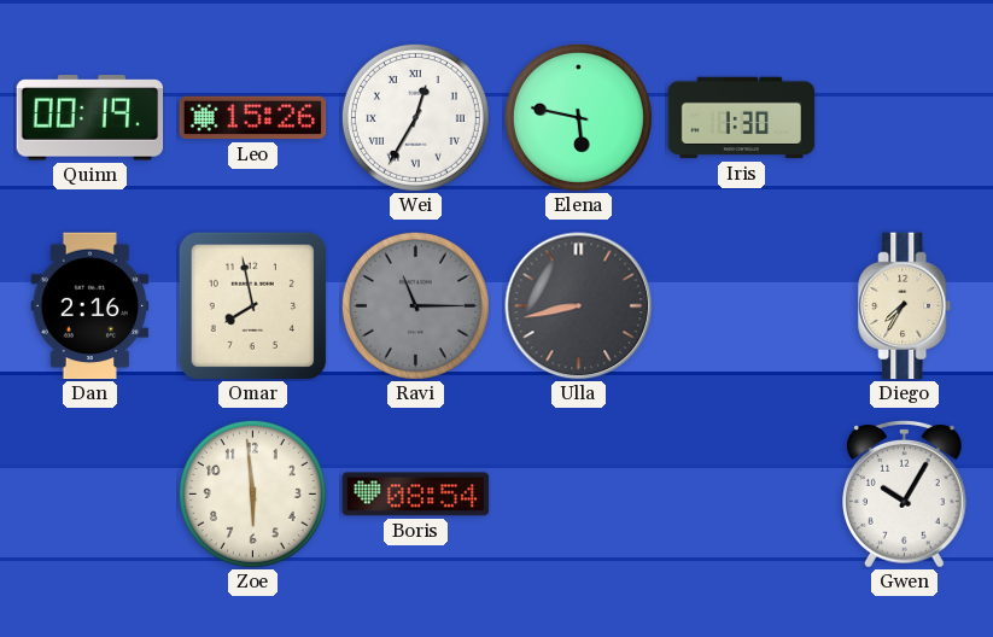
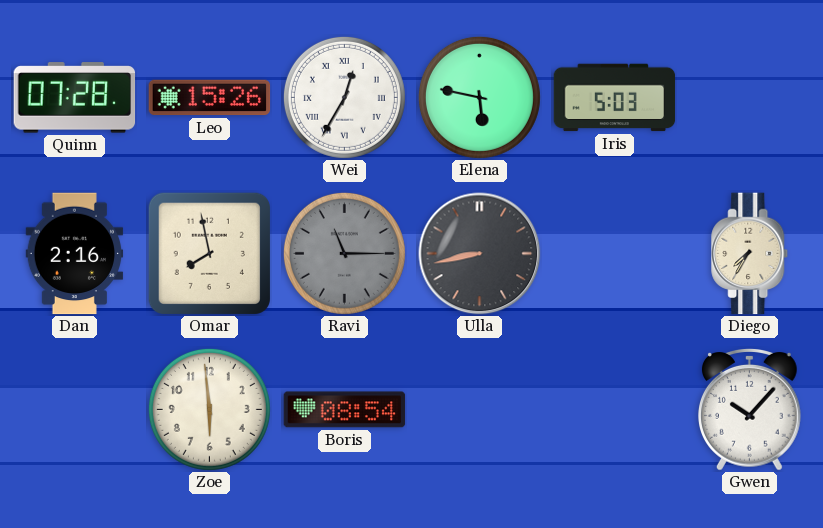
Quinn: 00:19 -> 07:28
Iris: 1:30 -> 5:03
Gwen: 10:05 -> 10:07
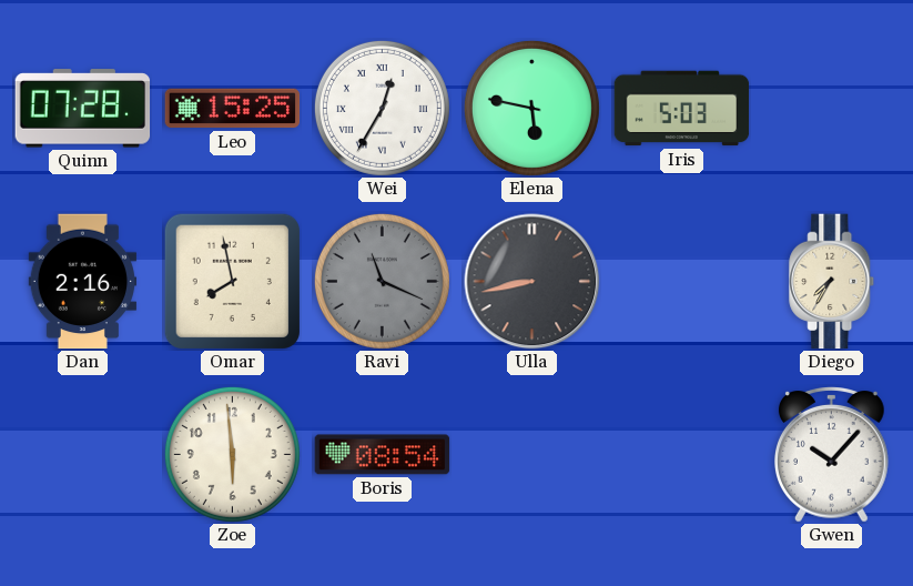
Leo: 15:26 -> 15:25
Ravi: 11:15 -> 11:19
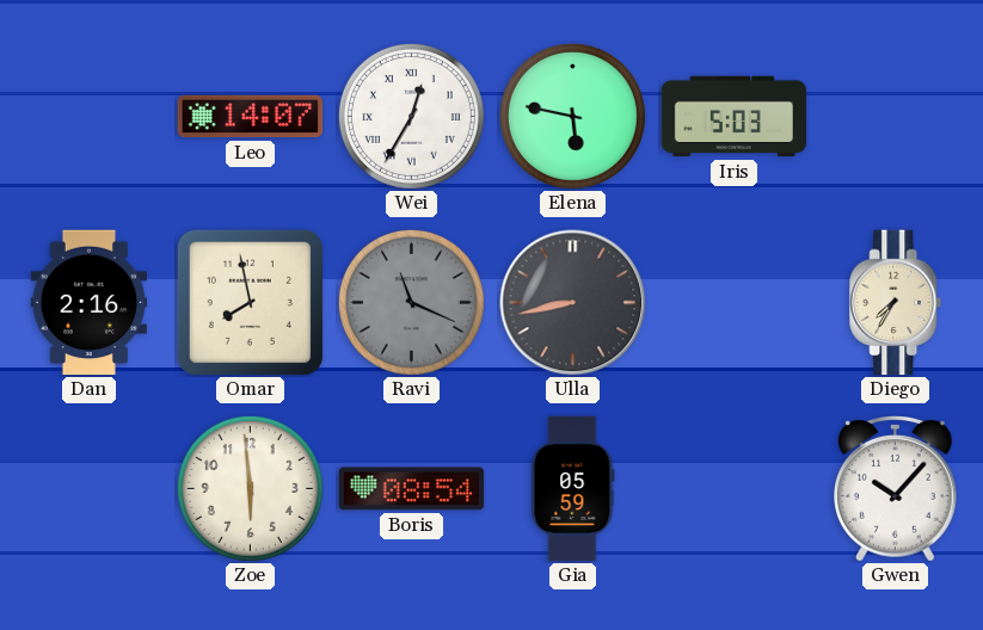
Quinn: 07:28 -> none
Leo: 15:25 -> 14:07
Gia: none -> 05:59
